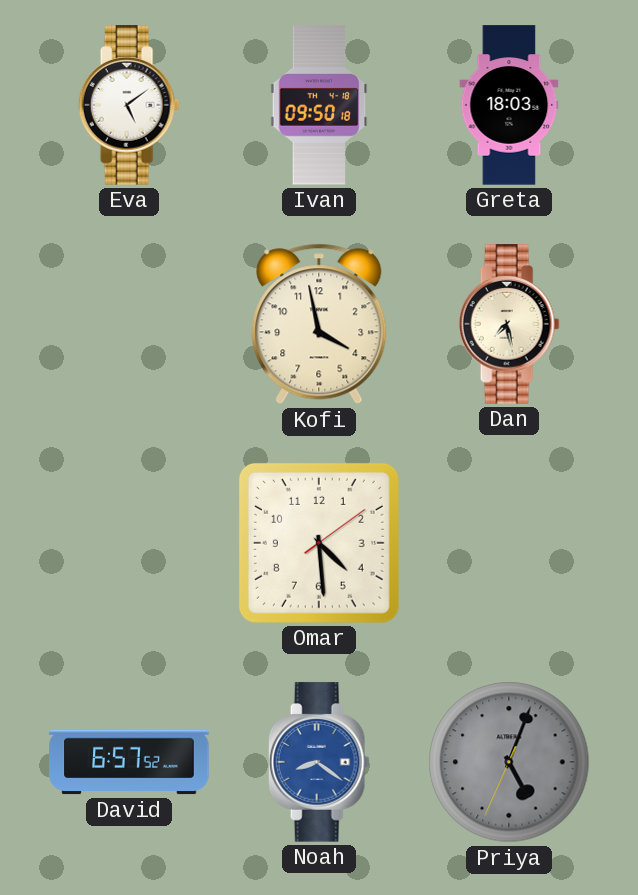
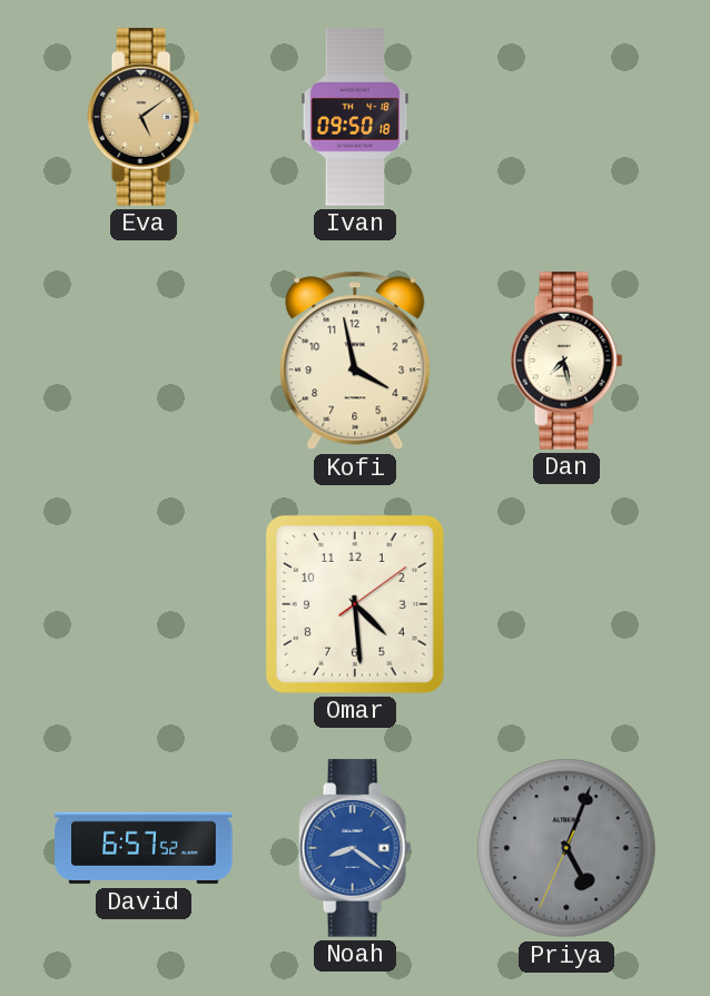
Eva dial: white -> champagne
Greta: 18:03 -> none
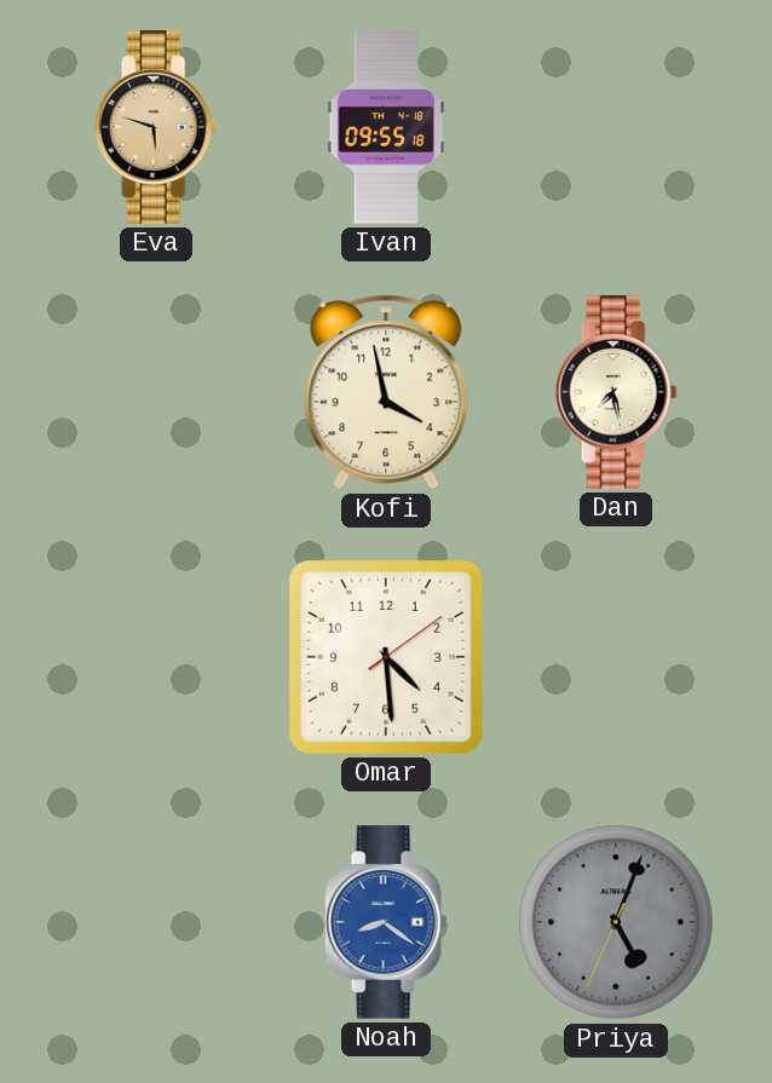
Eva: 5:09 -> 5:48
Ivan: 09:50 -> 09:55
David: 6:57 -> none
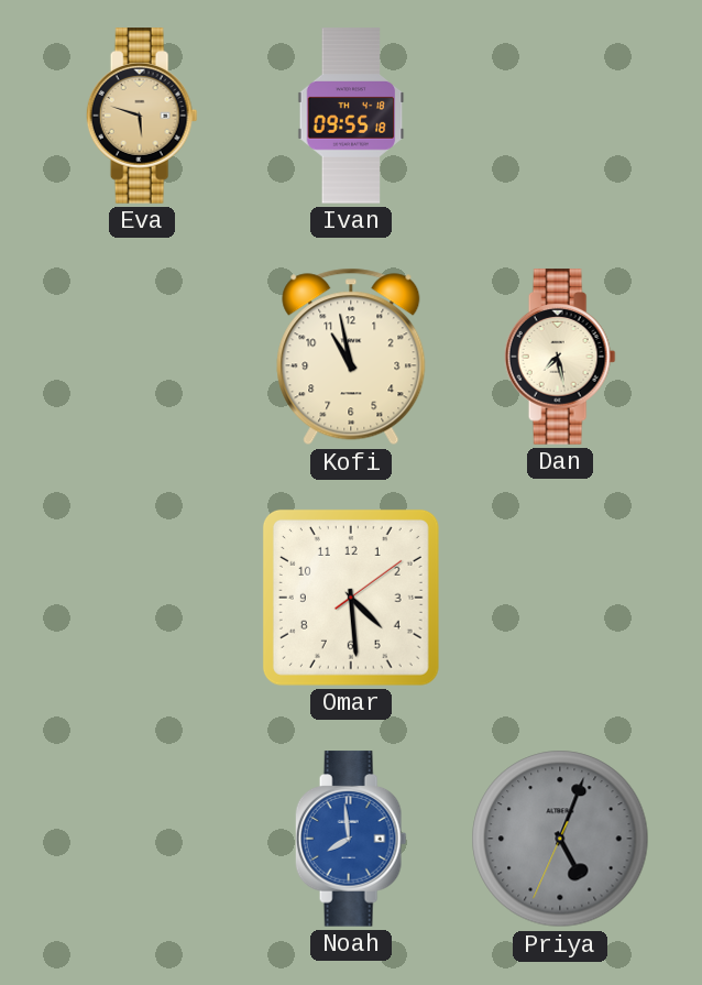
Kofi: 3:58 -> 10:58
Noah: 8:21 -> 7:59
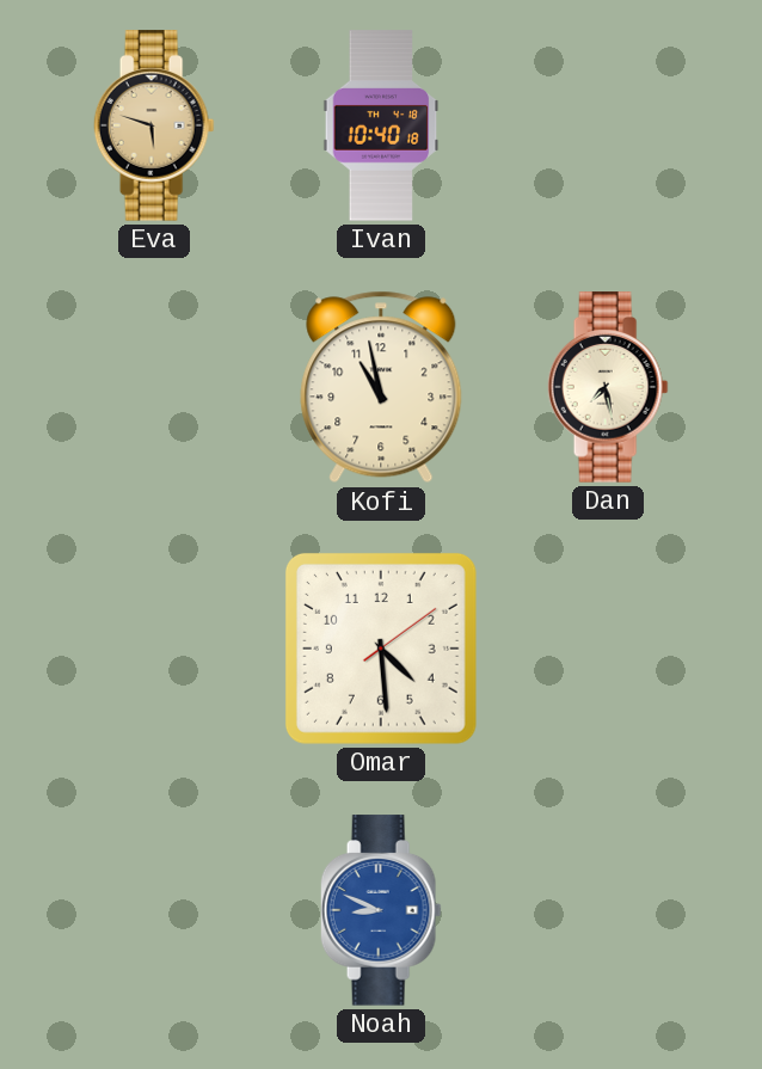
Ivan: 09:55 -> 10:40
Noah: 7:59 -> 8:49
Priya: 5:03 -> none
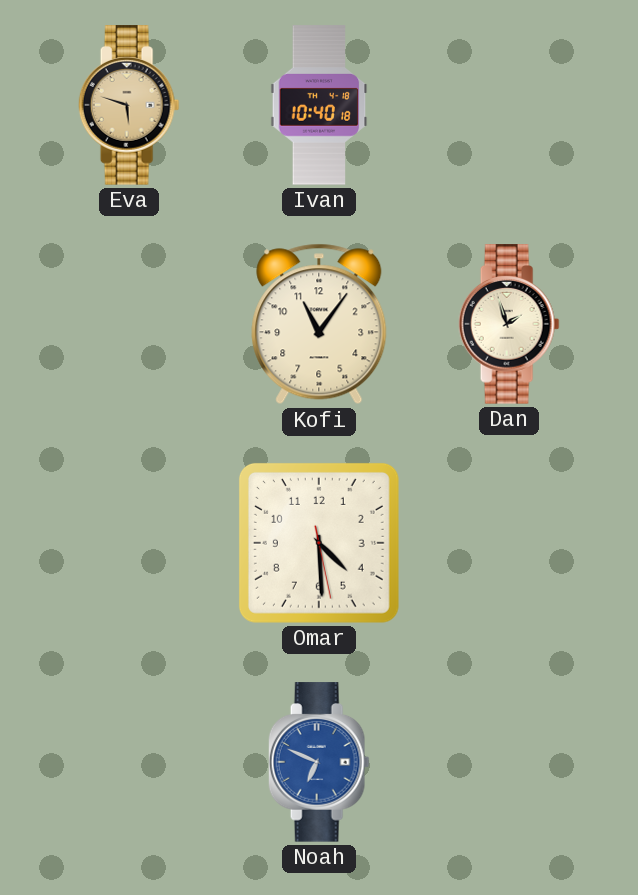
Kofi: 10:58 -> 11:06
Dan: 7:28 -> 1:57
Omar: 4:29:09 -> 4:29:28
Noah: 8:49 -> 6:49
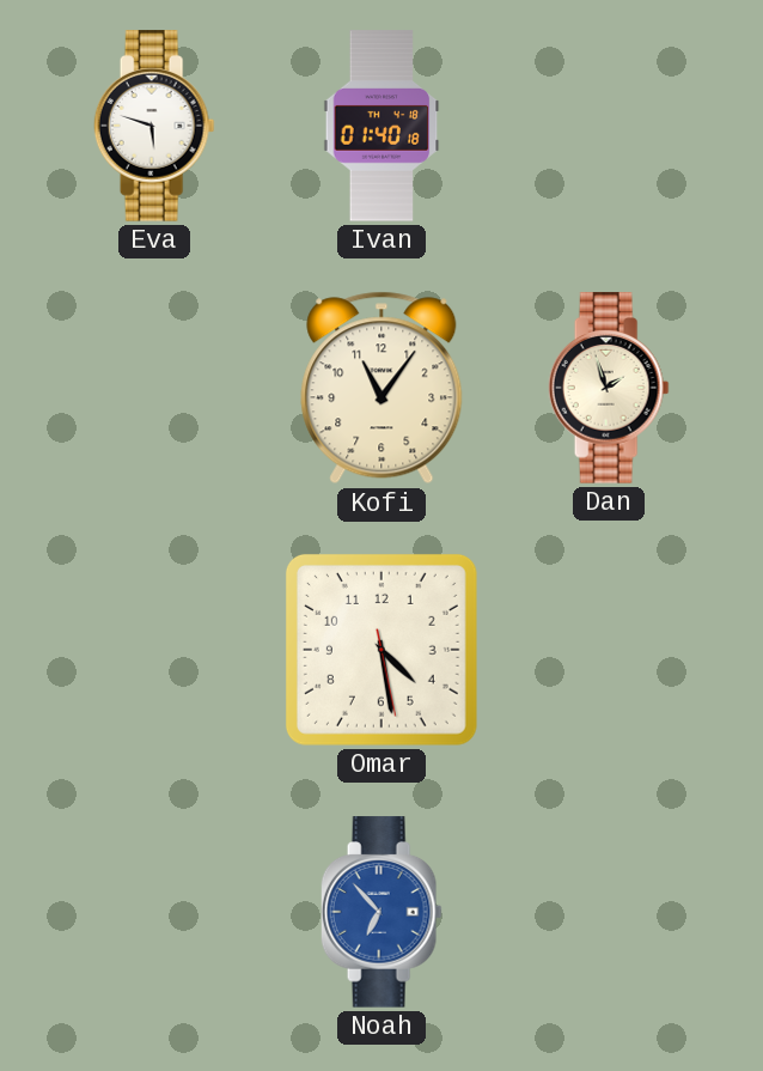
Eva dial: champagne -> white
Ivan: 10:40 -> 01:40
Omar: 4:29 -> 4:28
Noah: 6:49 -> 6:53
